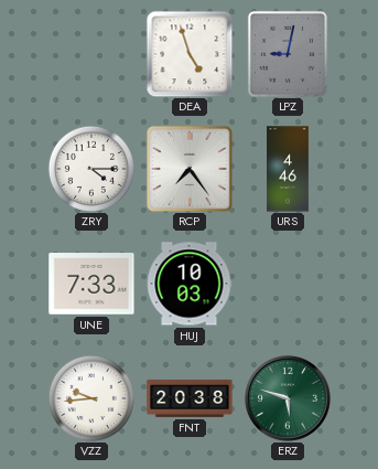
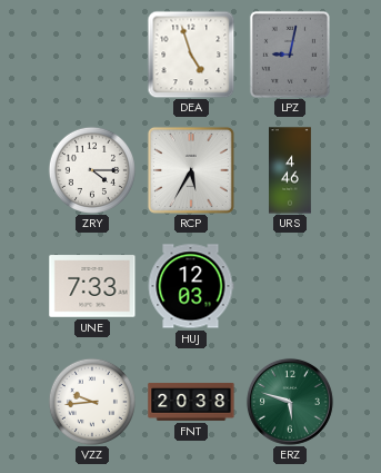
RCP: 7:24 -> 5:35
HUJ: 10:03 -> 12:03
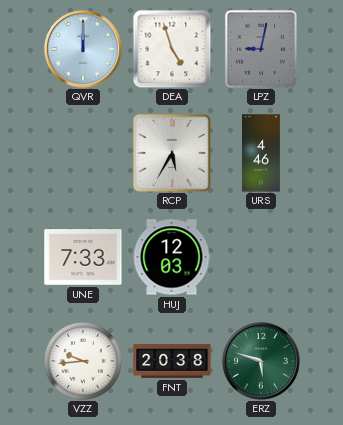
QVR: none -> 12:00
ZRY: 4:15 -> none
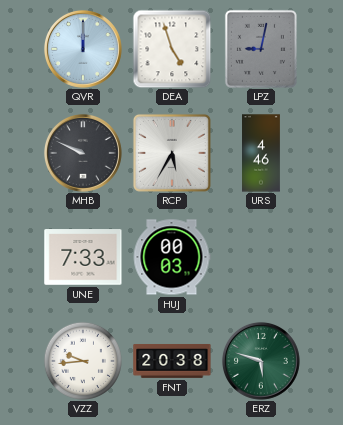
MHB: none -> 9:49
HUJ: 12:03 -> 00:03
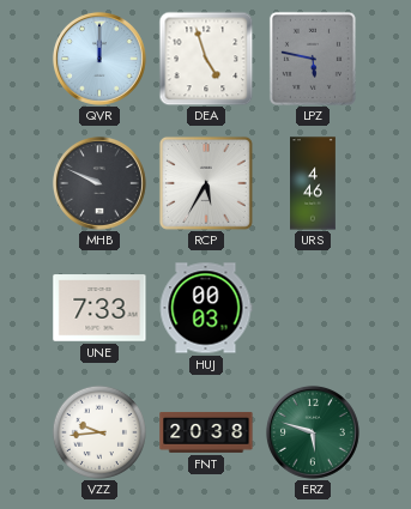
LPZ: 9:02 -> 5:47
